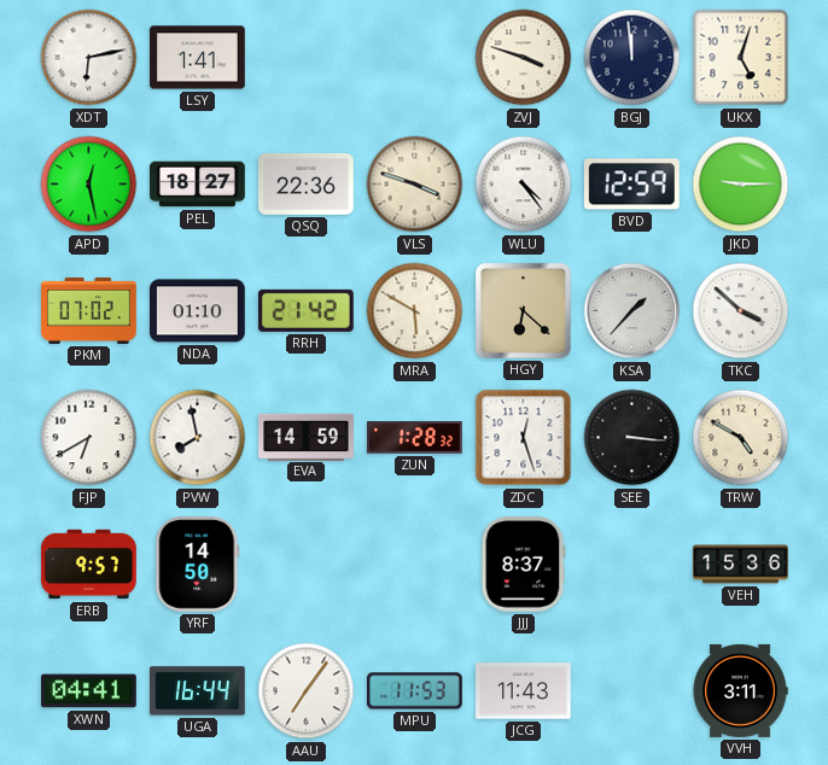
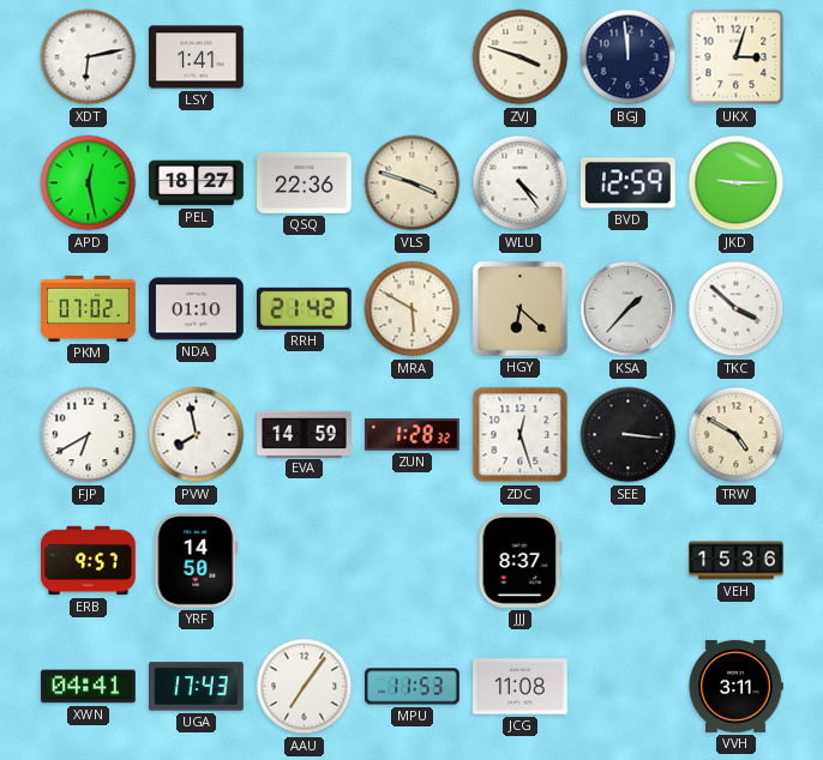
UKX: 5:03 -> 3:03
UGA: 16:44 -> 17:43
JCG: 11:43 -> 11:08
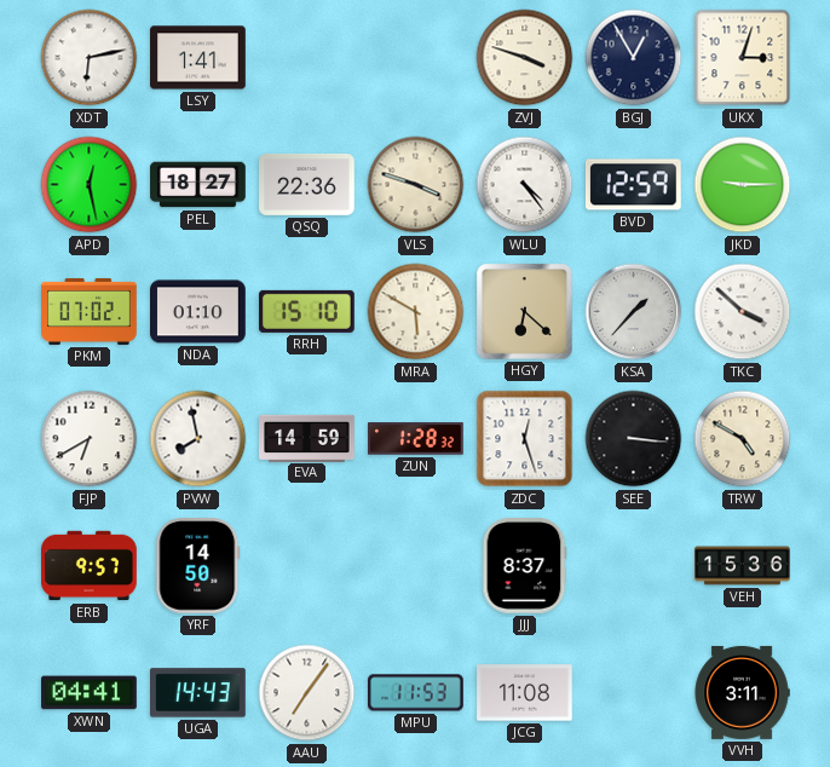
BGJ: 11:59 -> 12:55
RRH: 21:42 -> 15:10
UGA: 17:43 -> 14:43
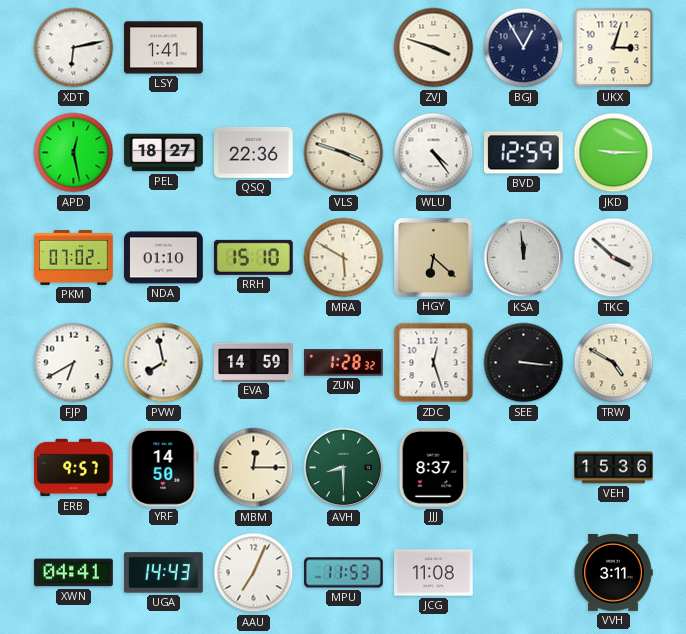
KSA: 1:37 -> 11:59
MBM: none -> 12:15
AVH: none -> 8:30
AAU: 7:06 -> 7:04
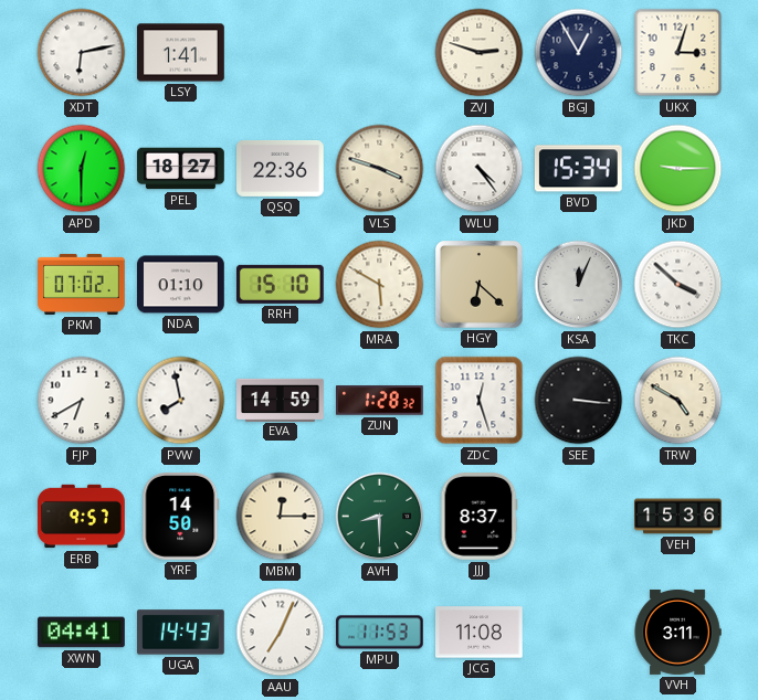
ZVJ: 3:48 -> 2:48
APD: 12:28 -> 12:30
BVD: 12:59 -> 15:34
KSA: 11:59 -> 12:04
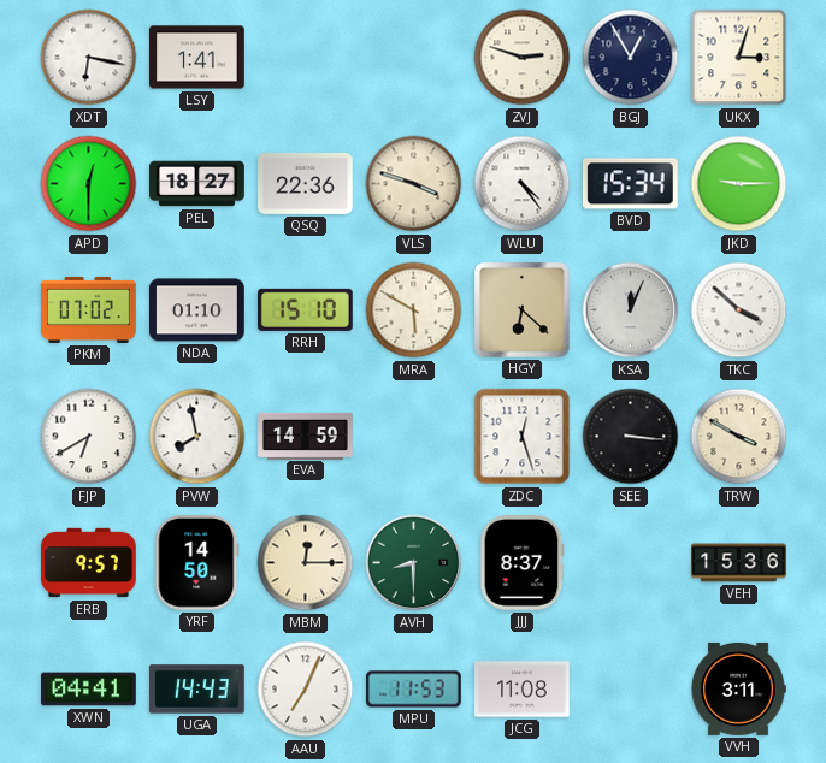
XDT: 6:13 -> 6:17
ZUN: 1:28 -> none
TRW: 4:50 -> 3:50
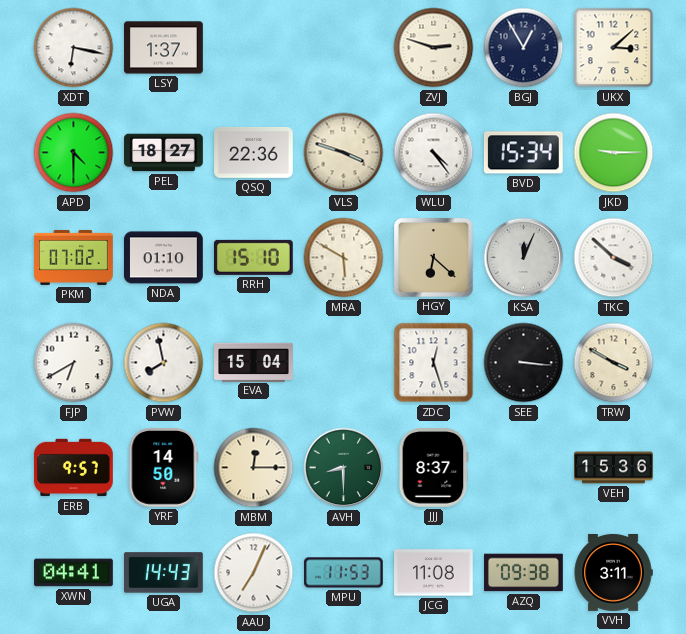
LSY: 1:41 -> 1:37
UKX: 3:03 -> 3:08
APD: 12:30 -> 4:30
EVA: 14:59 -> 15:04
AZQ: none -> 09:38
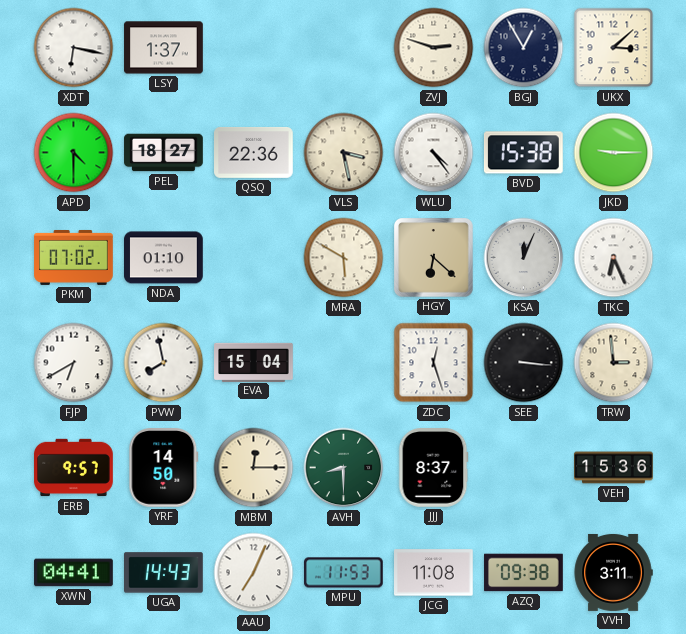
VLS: 3:48 -> 3:28
BVD: 15:34 -> 15:38
RRH: 15:10 -> none
TKC: 3:52 -> 6:26
TRW: 3:50 -> 2:59
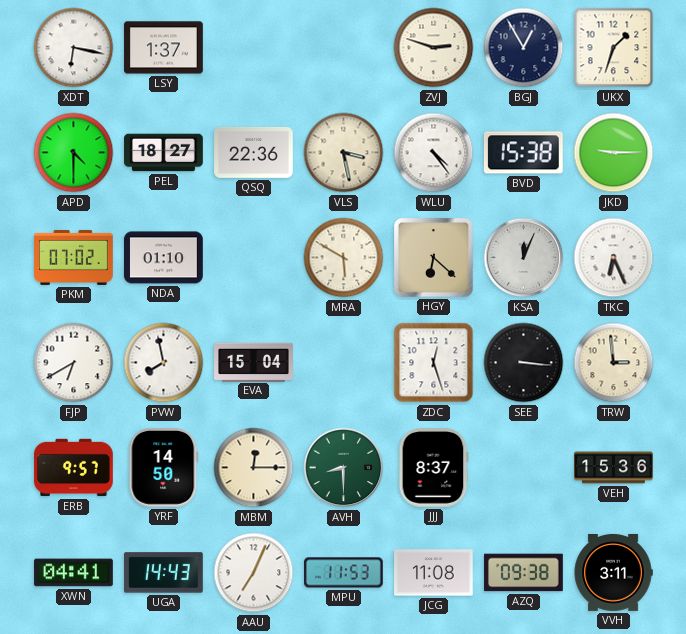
UKX: 3:08 -> 1:33
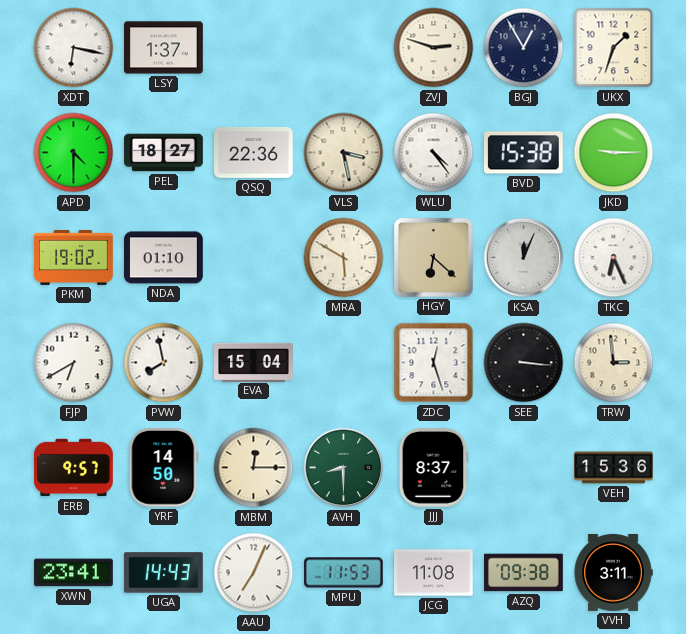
PKM: 07:02 -> 19:02
XWN: 04:41 -> 23:41
